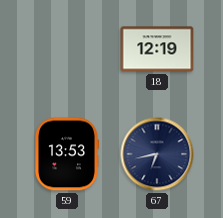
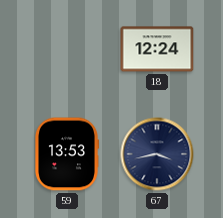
18: 12:19 -> 12:24
67: 6:43 -> 3:43
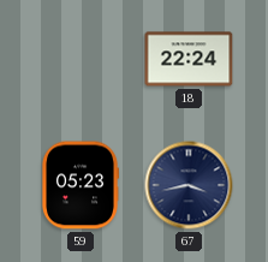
18: 12:24 -> 22:24
59: 13:53 -> 05:23
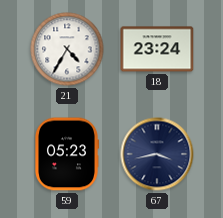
21: none -> 4:35
18: 22:24 -> 23:24
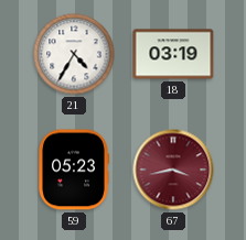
18: 23:24 -> 03:19
67 dial: navy -> burgundy
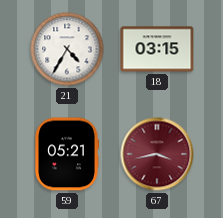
18: 03:19 -> 03:15
59: 05:23 -> 05:21
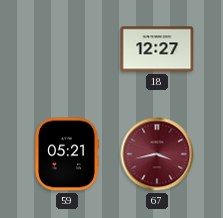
21: 4:35 -> none
18: 03:15 -> 12:27
